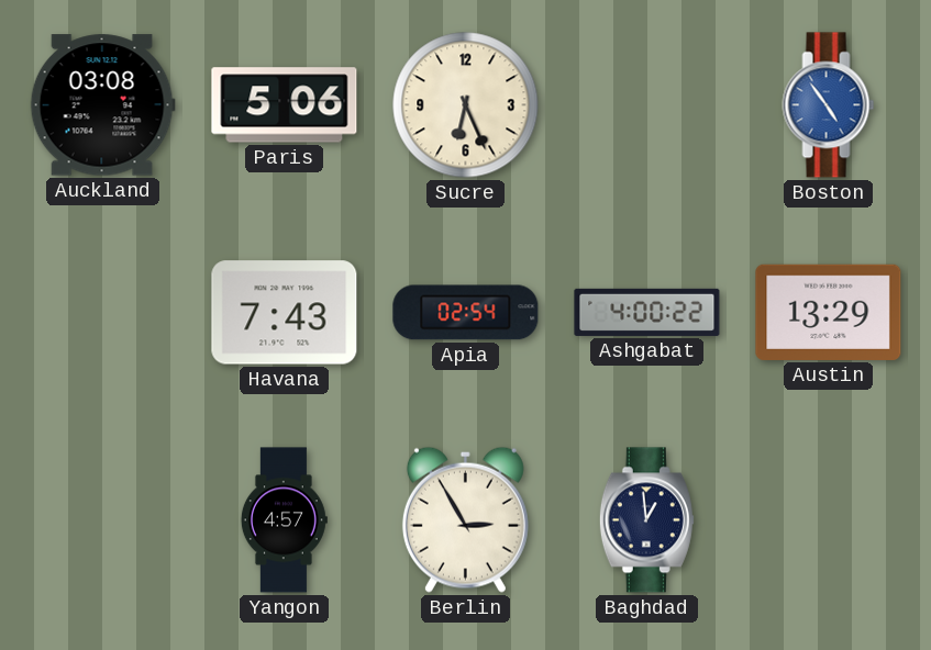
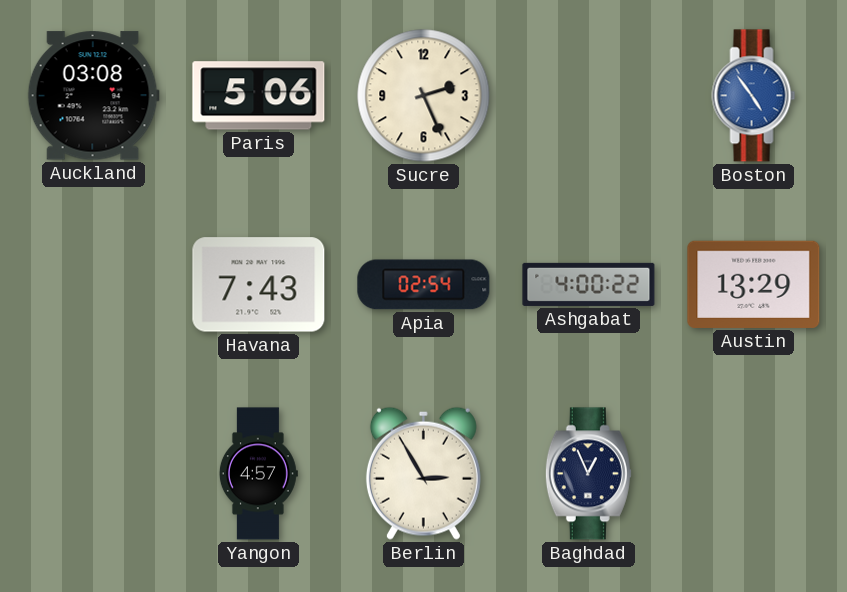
Sucre: 6:26 -> 2:26
Baghdad: 12:59 -> 12:56
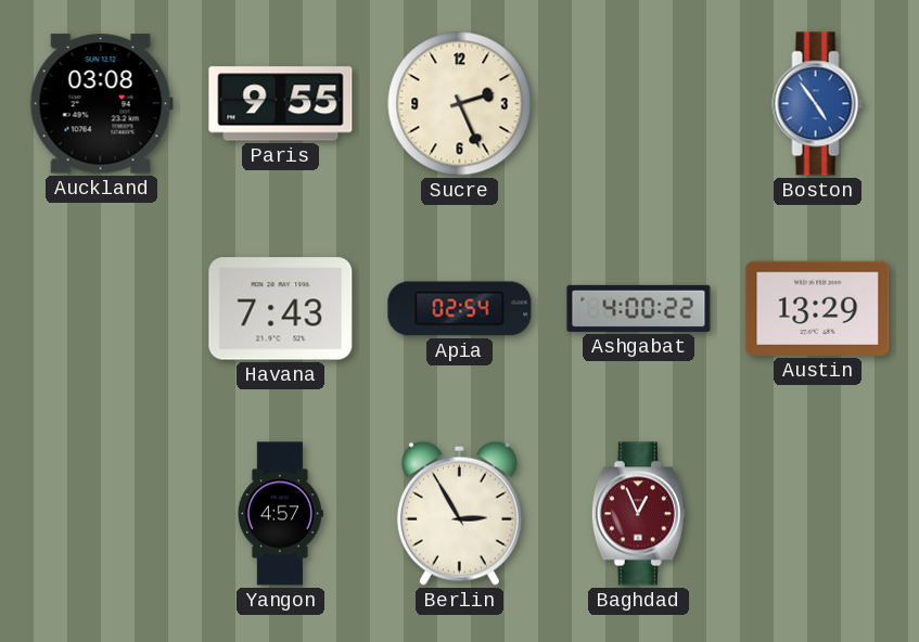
Paris: 5:06 -> 9:55
Baghdad dial: navy -> burgundy
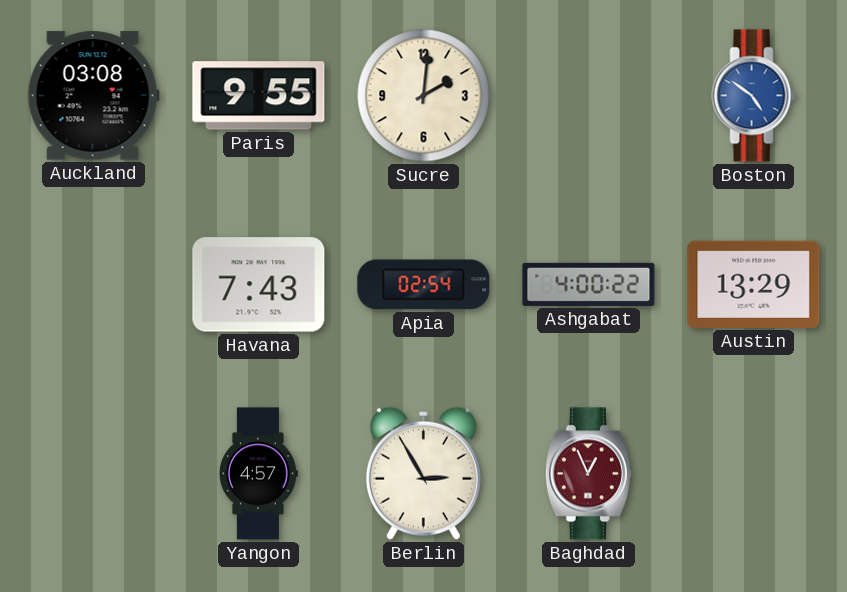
Sucre: 2:26 -> 2:01
Boston: 4:54 -> 4:51
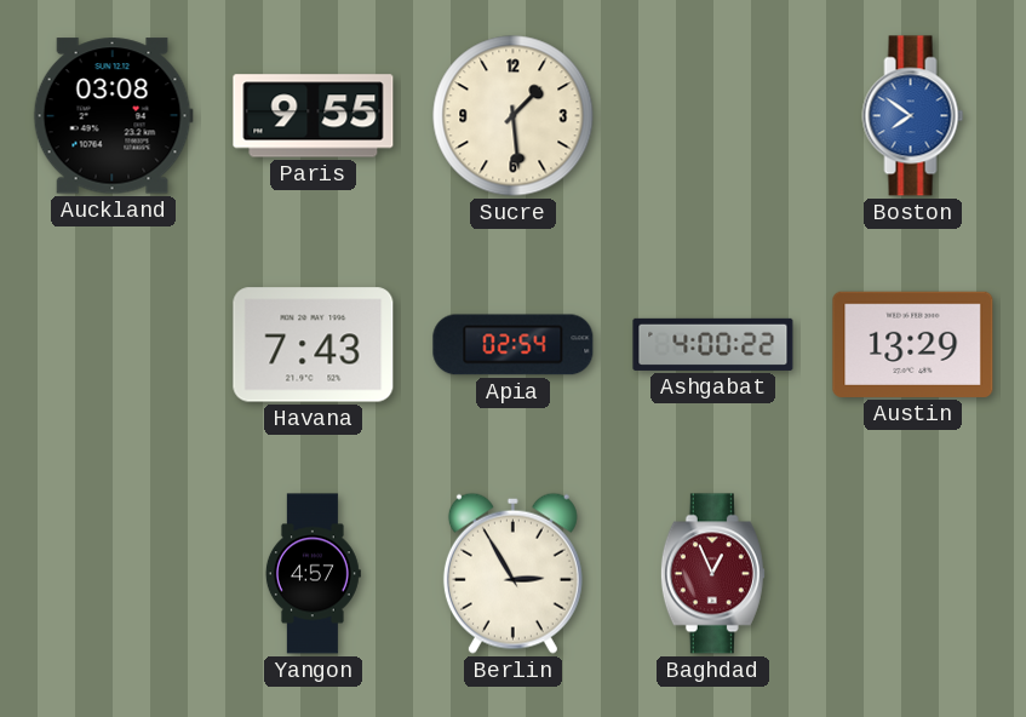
Sucre: 2:01 -> 1:29
Boston: 4:51 -> 7:51
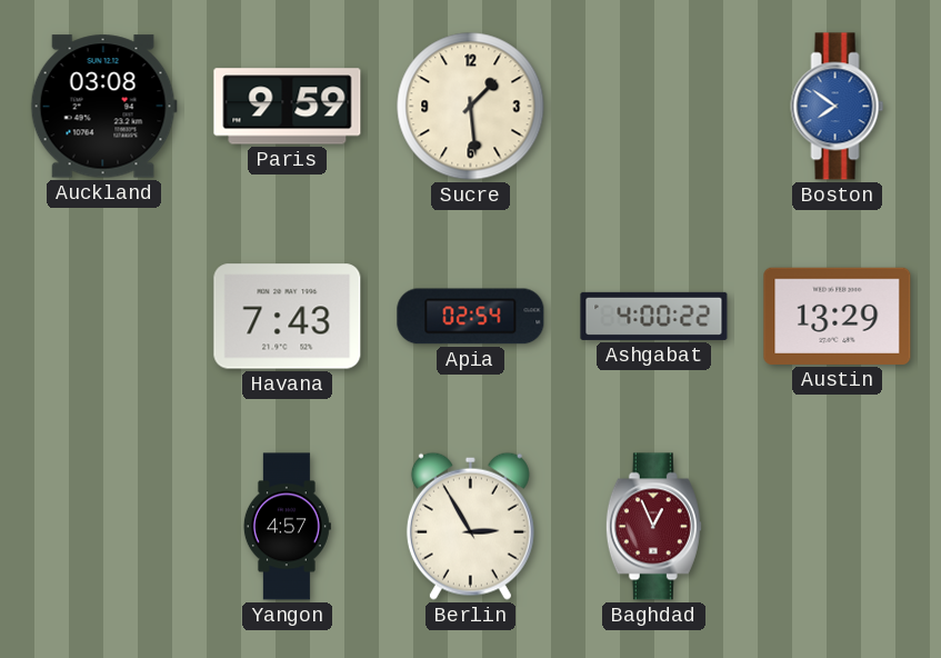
Paris: 9:55 -> 9:59
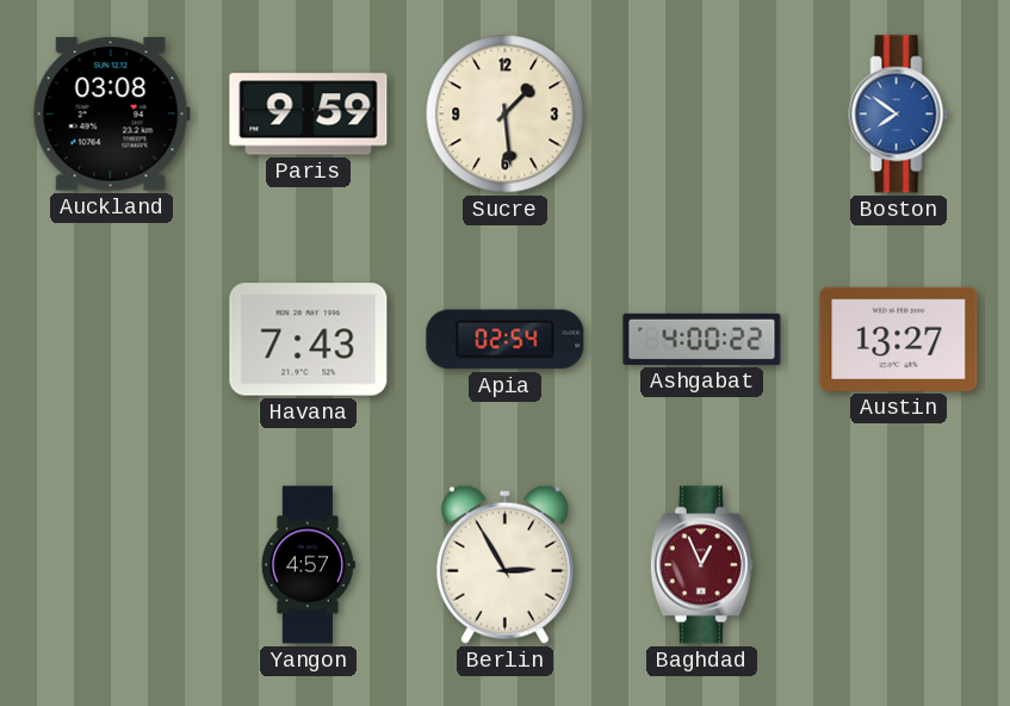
Austin: 13:29 -> 13:27
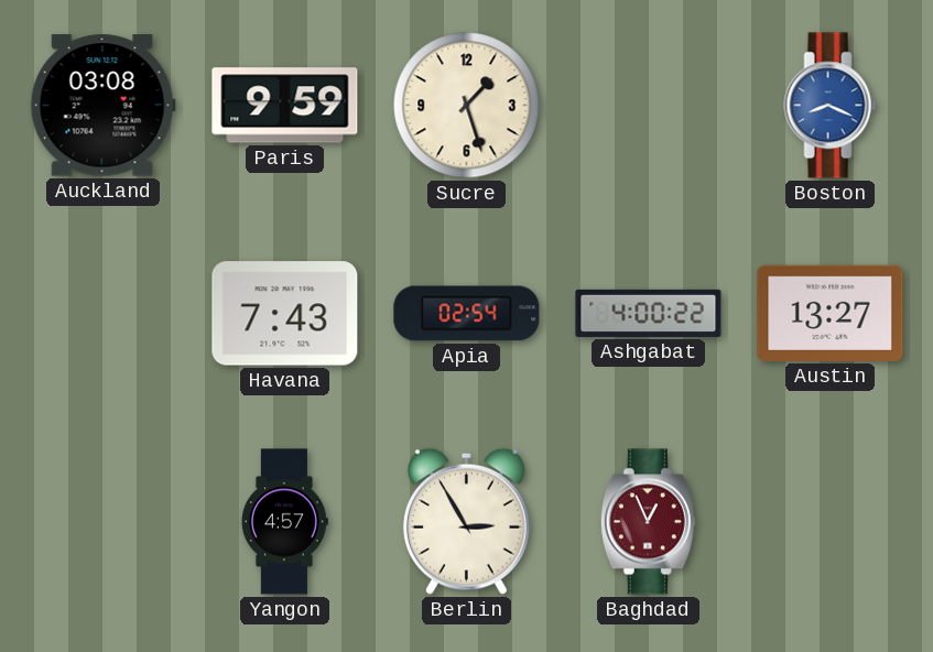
Sucre: 1:29 -> 1:27
Boston: 7:51 -> 8:19
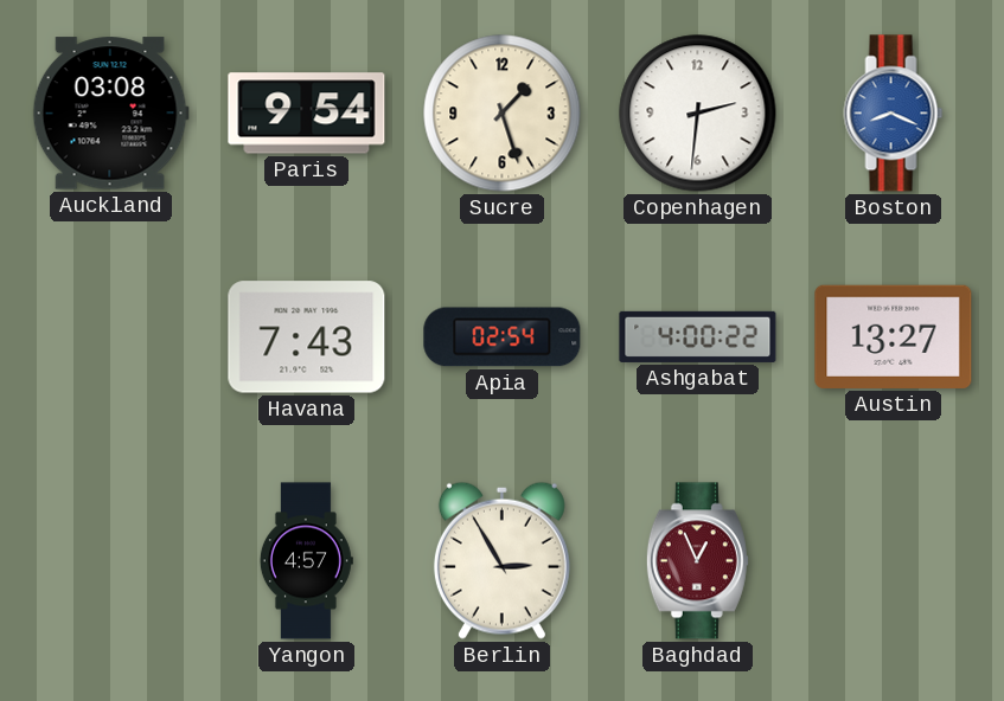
Paris: 9:59 -> 9:54
Copenhagen: none -> 2:31
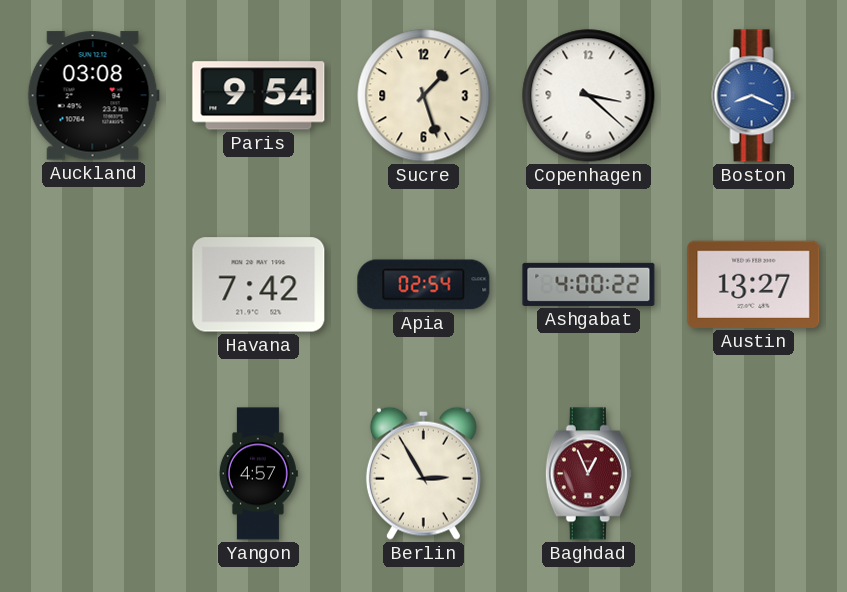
Copenhagen: 2:31 -> 3:22
Havana: 7:43 -> 7:42
